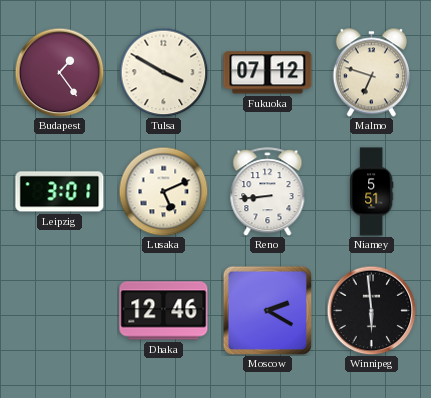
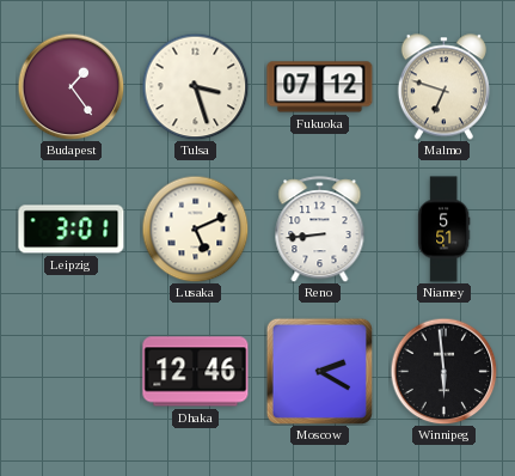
Tulsa: 3:50 -> 3:27
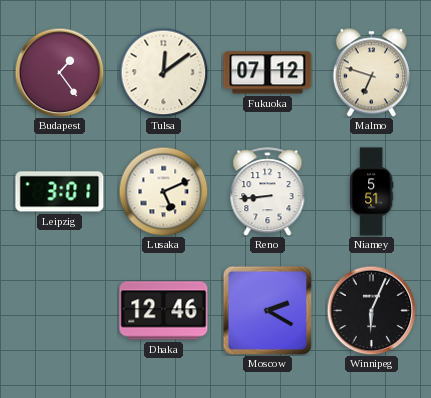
Tulsa: 3:27 -> 12:09
Winnipeg: 5:59 -> 6:04
